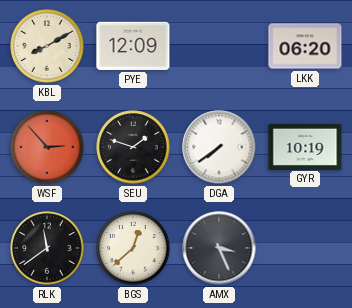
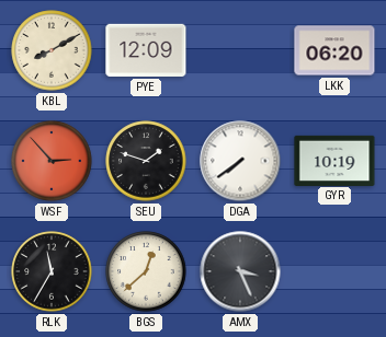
RLK: 11:39 -> 11:35
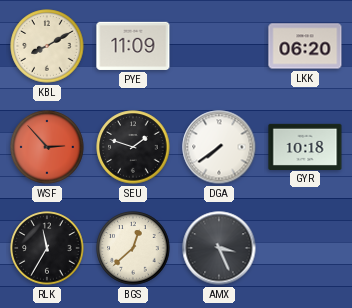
PYE: 12:09 -> 11:09
GYR: 10:19 -> 10:18
